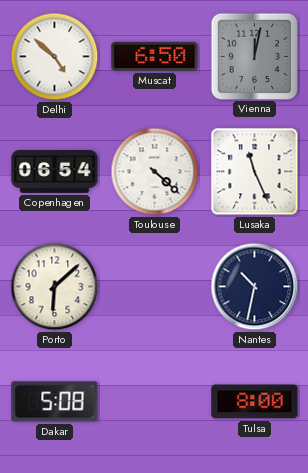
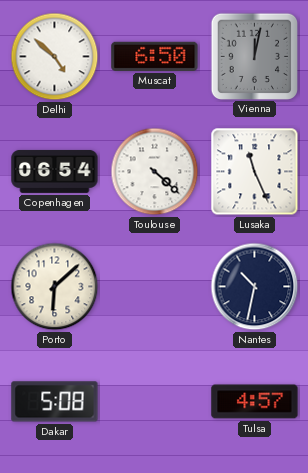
Tulsa: 8:00 -> 4:57
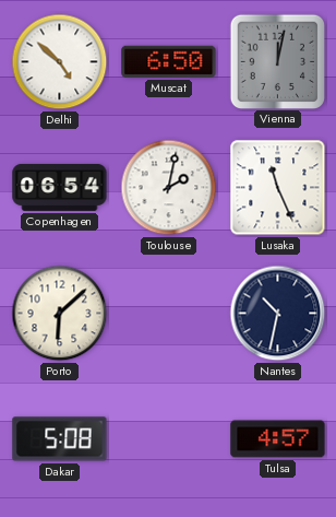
Toulouse: 4:22 -> 2:02
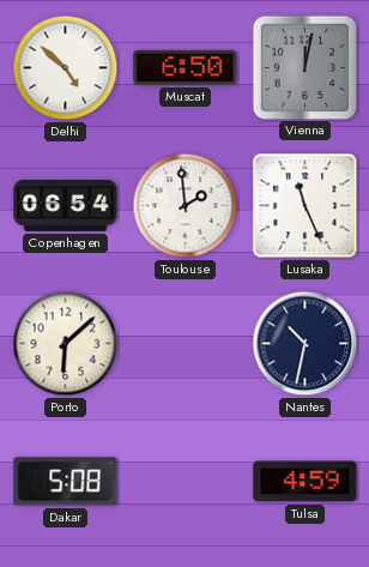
Toulouse: 2:02 -> 1:59
Tulsa: 4:57 -> 4:59
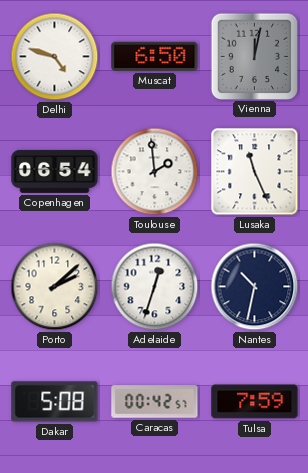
Delhi: 4:52 -> 4:48
Porto: 6:08 -> 2:08
Adelaide: none -> 12:33
Caracas: none -> 00:42
Tulsa: 4:59 -> 7:59
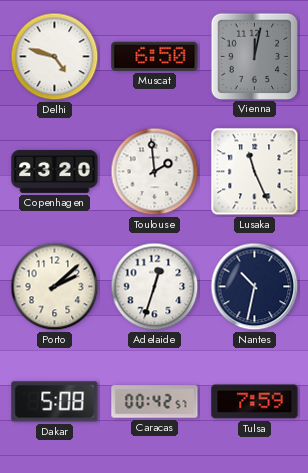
Copenhagen: 06:54 -> 23:20
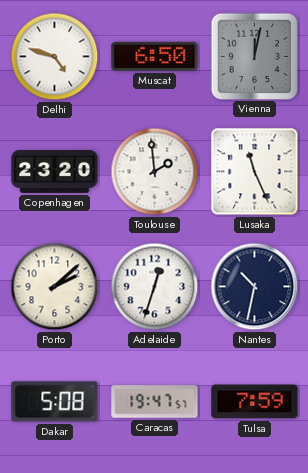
Caracas: 00:42 -> 19:47
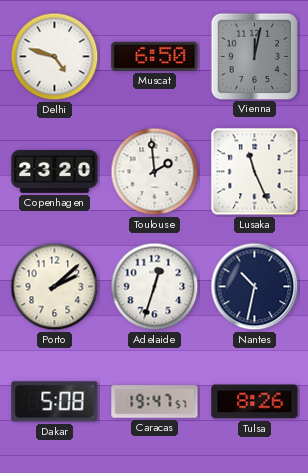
Tulsa: 7:59 -> 8:26
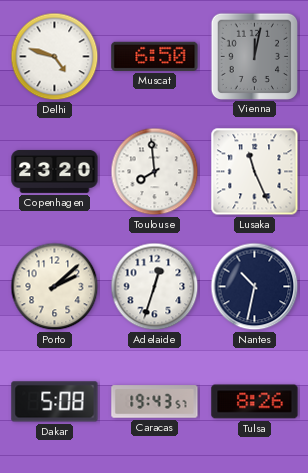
Toulouse: 1:59 -> 7:59
Caracas: 19:47 -> 19:43
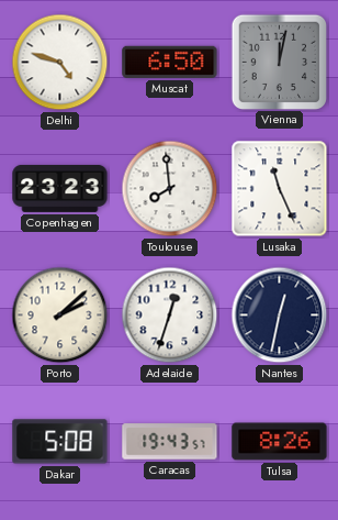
Copenhagen: 23:20 -> 23:23
Nantes: 10:32 -> 12:32
